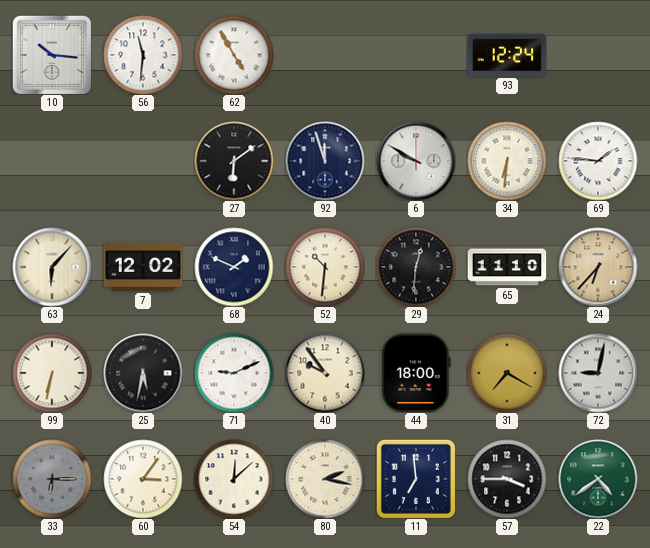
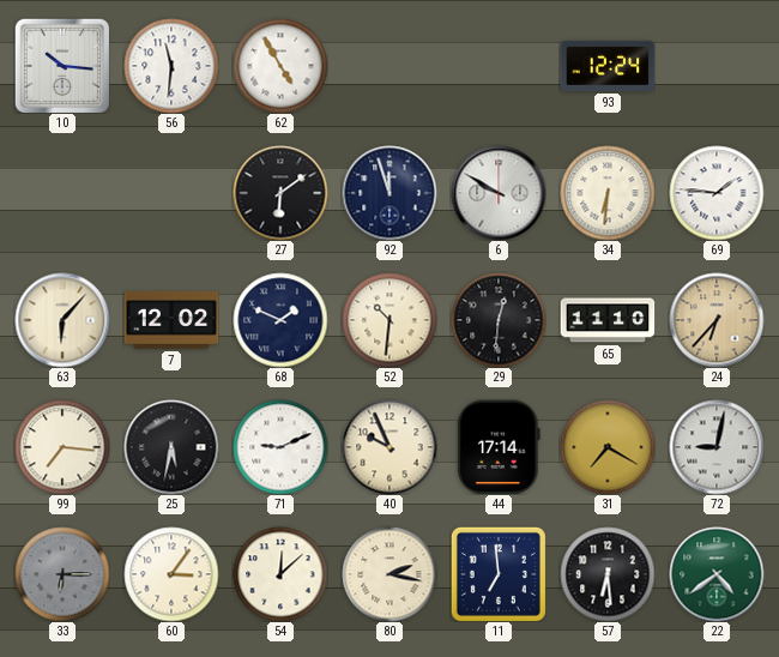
99: 6:32 -> 7:16
40: 9:54 -> 9:56
44: 18:00 -> 17:14
57: 3:45 -> 6:29
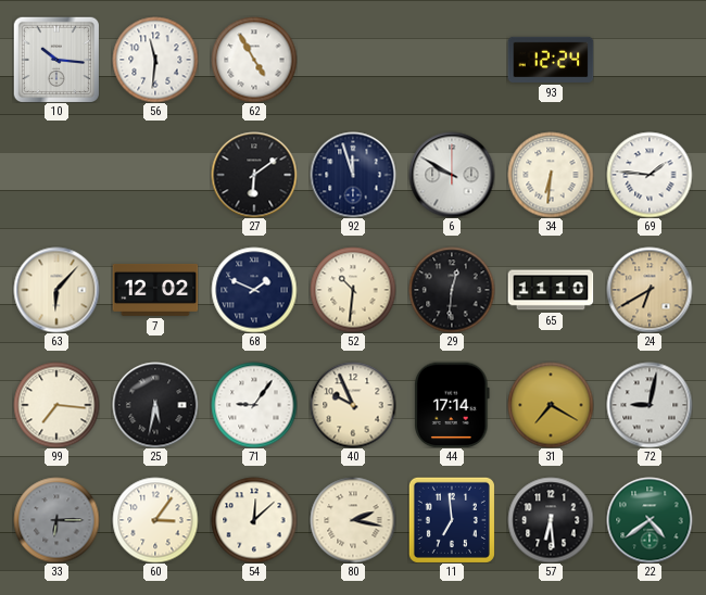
24: 6:37 -> 6:40
71: 9:11 -> 9:06
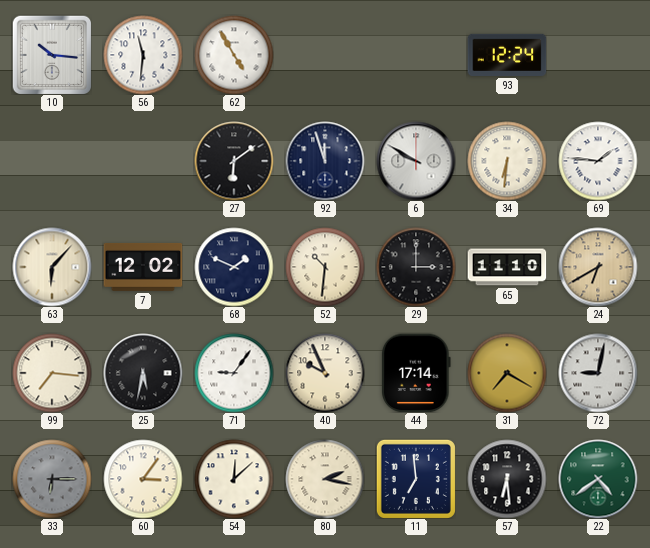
29: 12:31 -> 3:00
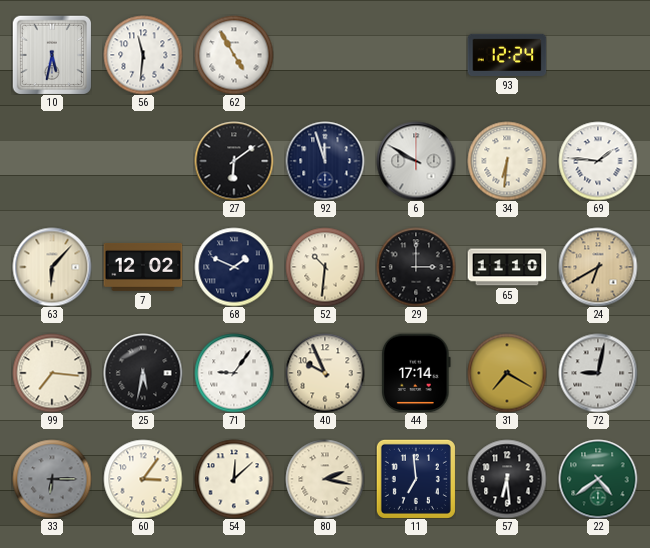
10: 10:16 -> 5:32
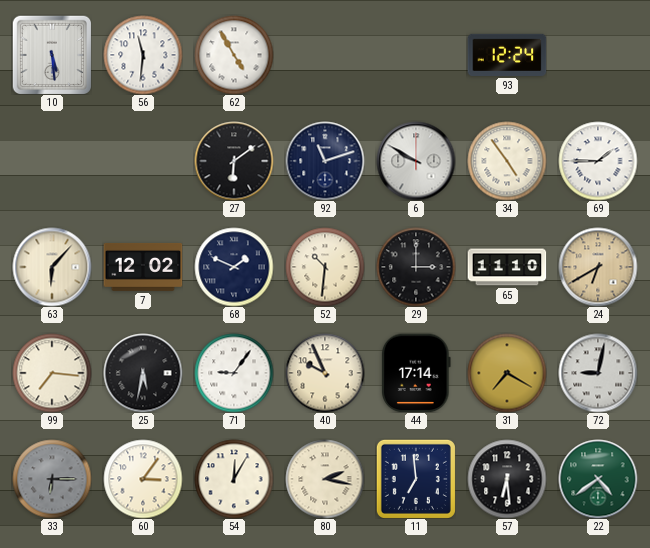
10: 5:32 -> 5:29
92: 11:57 -> 11:12
34: 6:31 -> 4:54
69: 1:46 -> 1:45
54: 12:08 -> 12:05
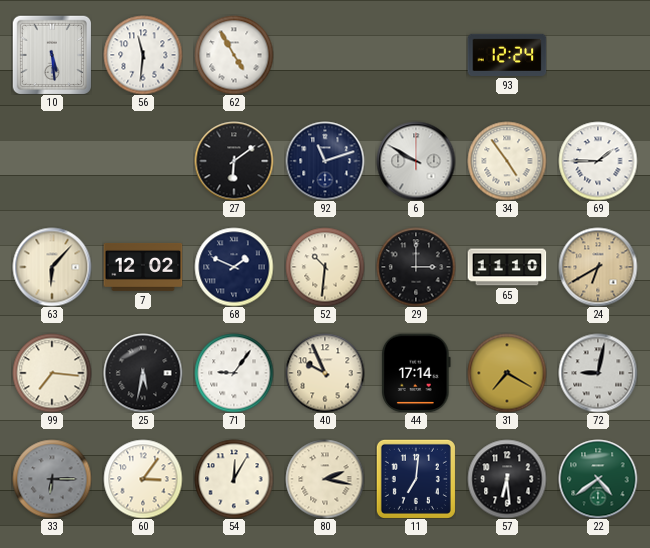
11: 6:59 -> 7:01
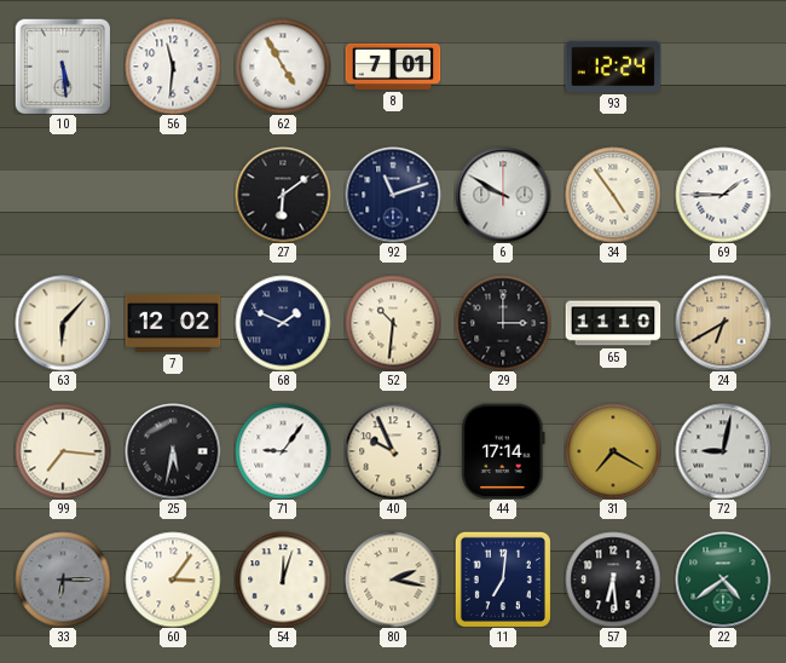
8: none -> 7:01
54: 12:05 -> 12:03
